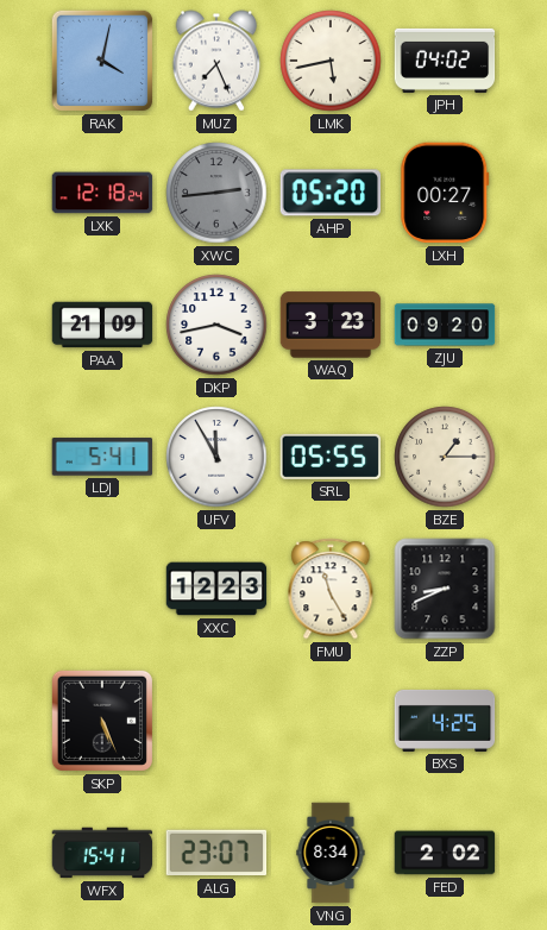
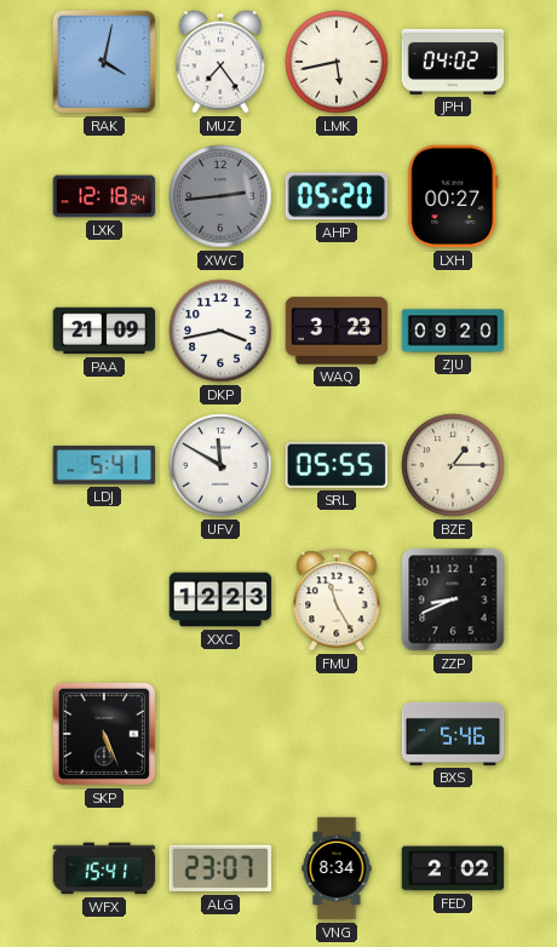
MUZ: 7:26 -> 7:24
UFV: 11:55 -> 11:50
BXS: 4:25 -> 5:46
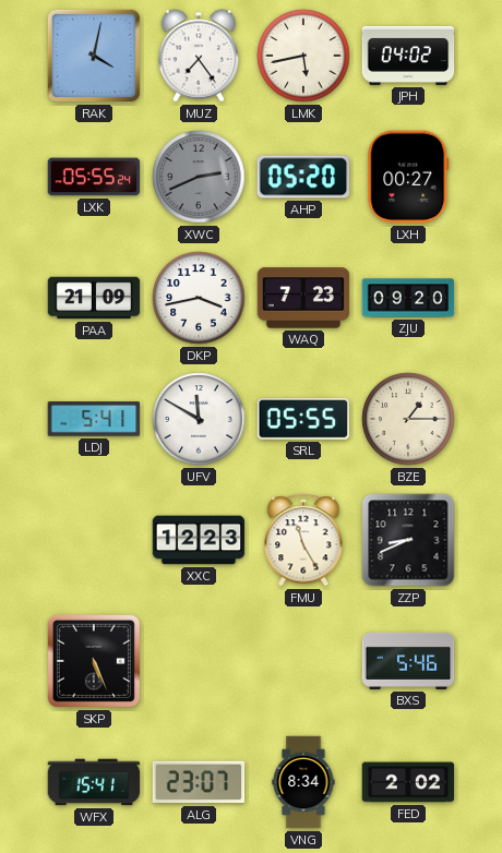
LXK: 12:18 -> 05:55
XWC: 2:44 -> 2:41
WAQ: 3:23 -> 7:23
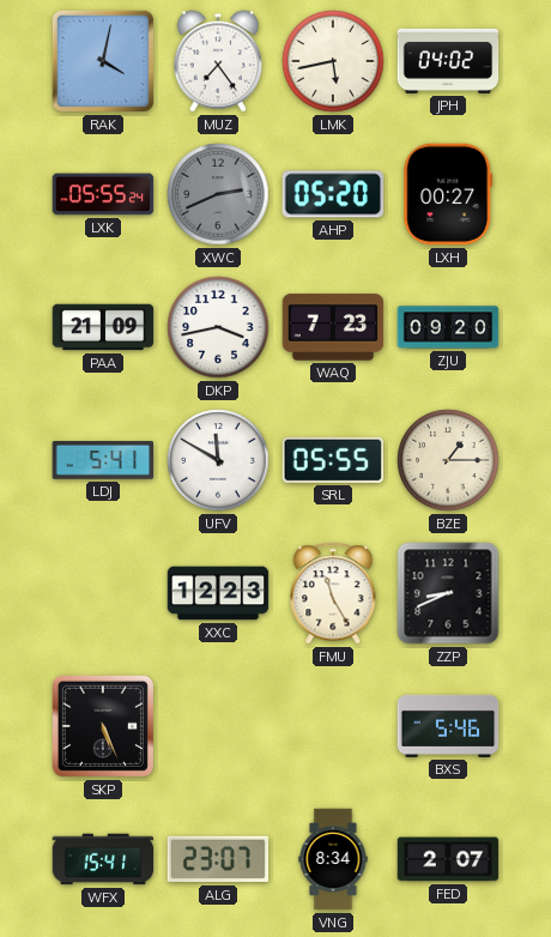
FED: 2:02 -> 2:07
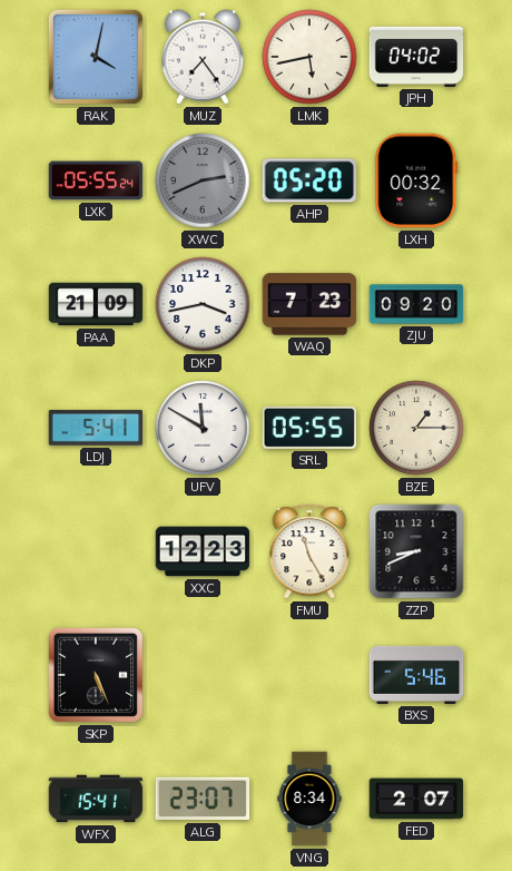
LXH: 00:27 -> 00:32
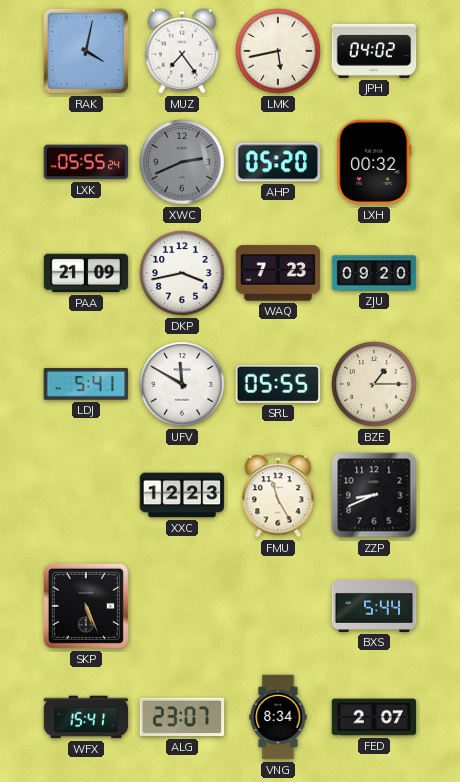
BXS: 5:46 -> 5:44
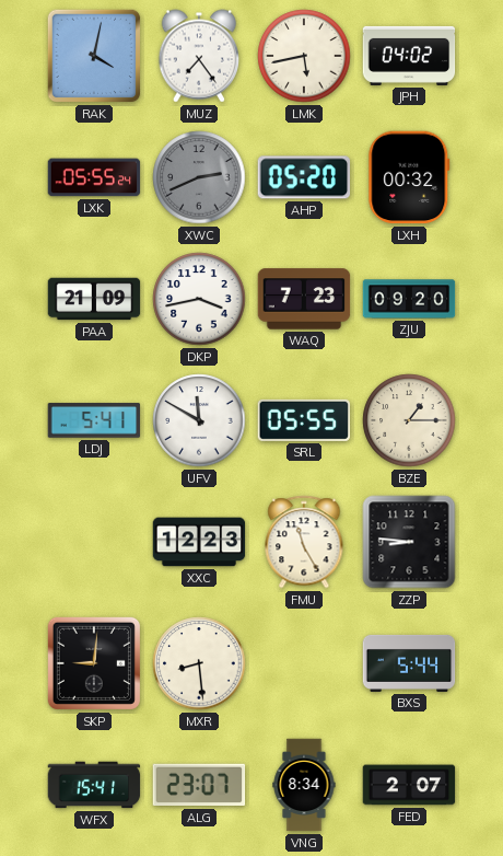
ZZP: 8:41 -> 8:46
SKP: 5:26 -> 9:01
MXR: none -> 8:29
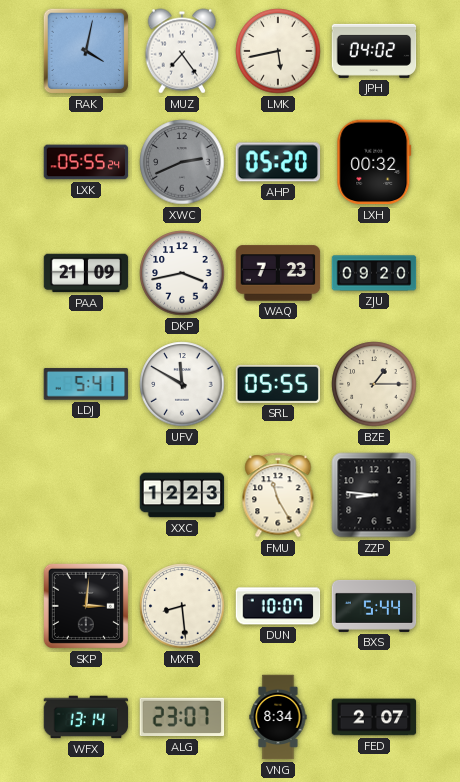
SKP: 9:01 -> 3:01
DUN: none -> 10:07
WFX: 15:41 -> 13:14
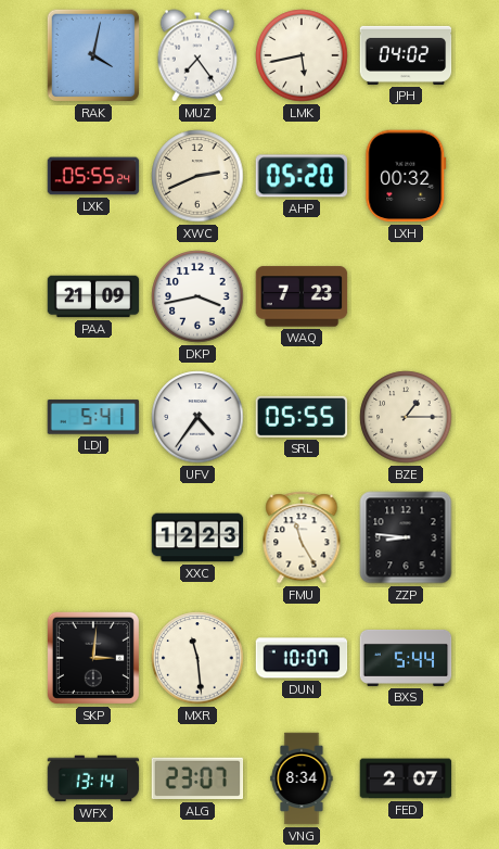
XWC dial: grey -> cream
ZJU: 09:20 -> none
UFV: 11:50 -> 4:36
MXR: 8:29 -> 11:29
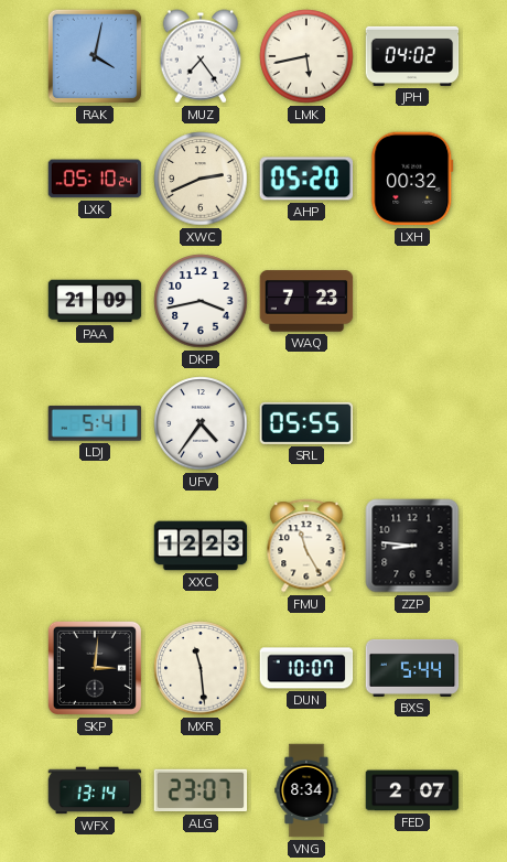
LXK: 05:55 -> 05:10
BZE: 1:15 -> none
